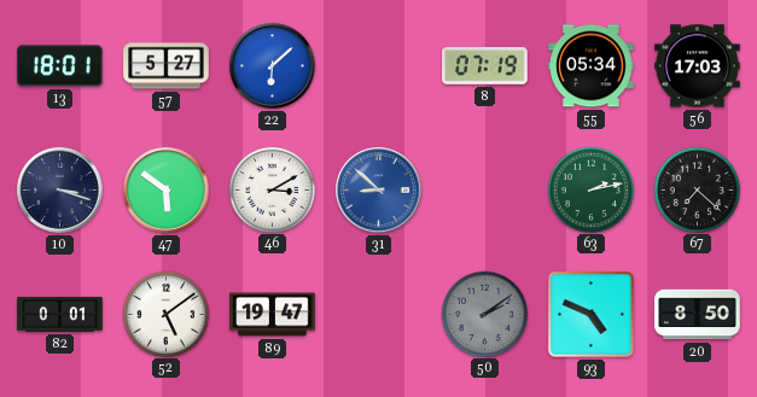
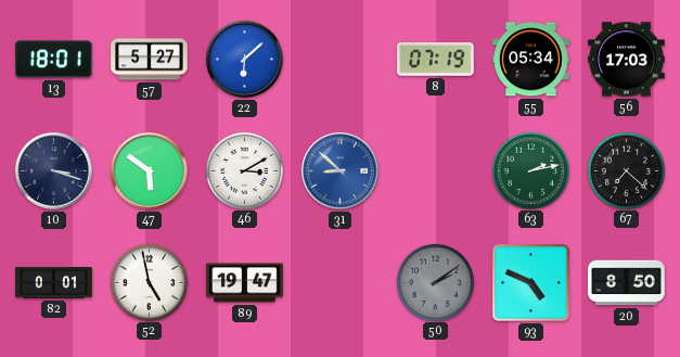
52: 5:09 -> 4:58
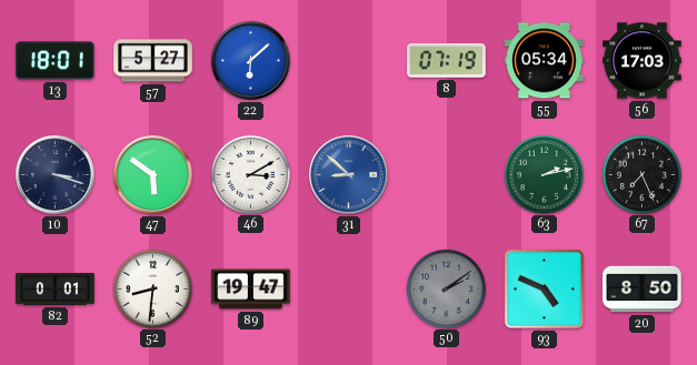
67: 7:22 -> 7:26
52: 4:58 -> 8:31
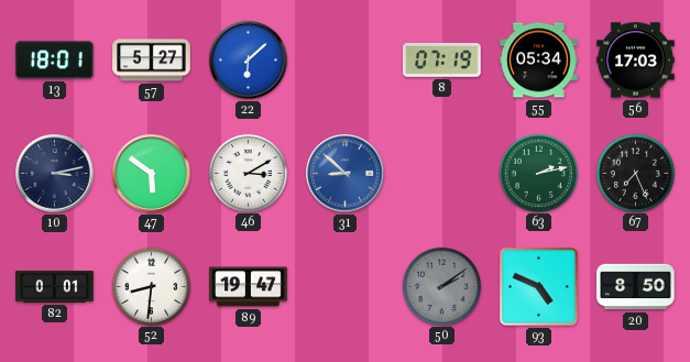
10: 3:18 -> 3:13
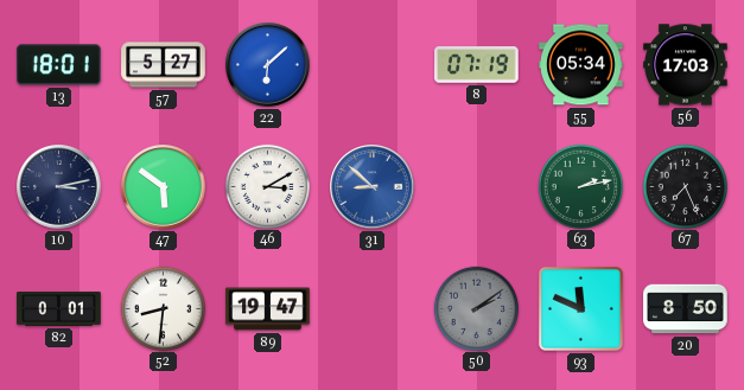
93: 4:49 -> 11:49
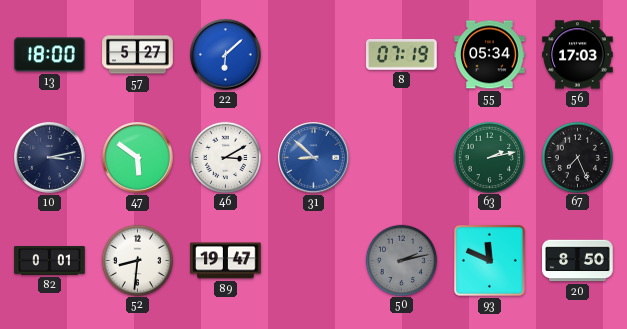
13: 18:01 -> 18:00
50: 2:09 -> 2:13
